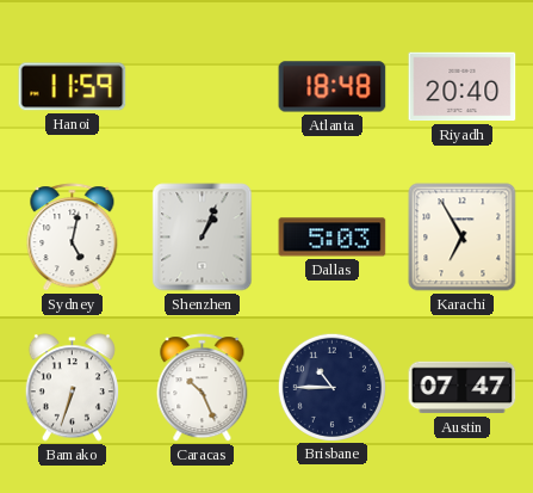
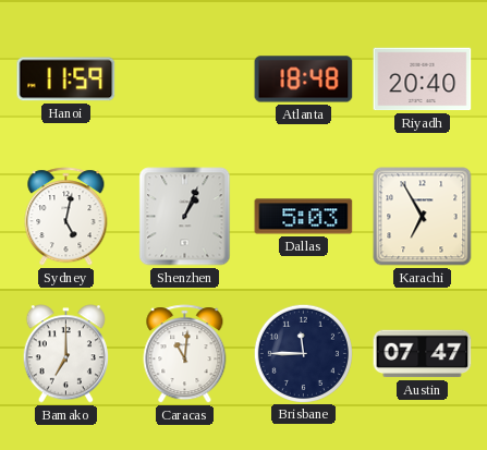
Bamako: 6:33 -> 7:00
Caracas: 10:26 -> 11:01
Brisbane: 10:45 -> 11:45
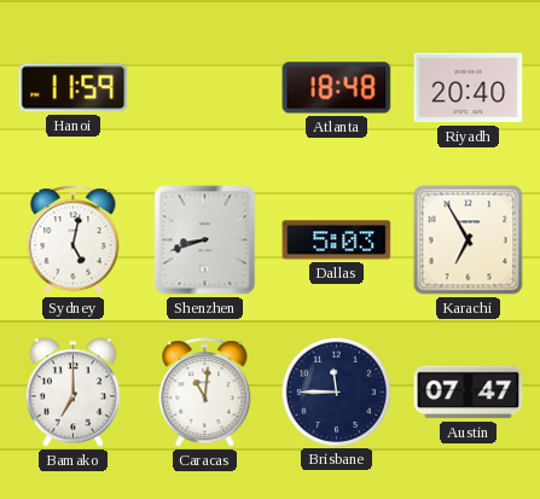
Shenzhen: 1:04 -> 8:42
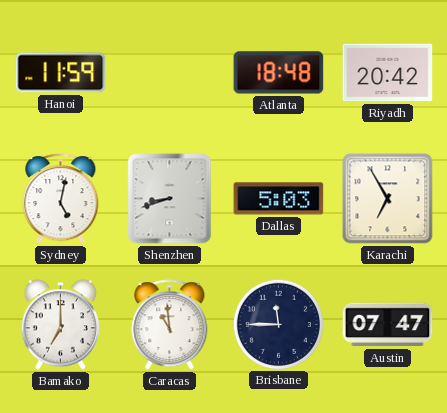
Riyadh: 20:40 -> 20:42
Caracas: 11:01 -> 10:59
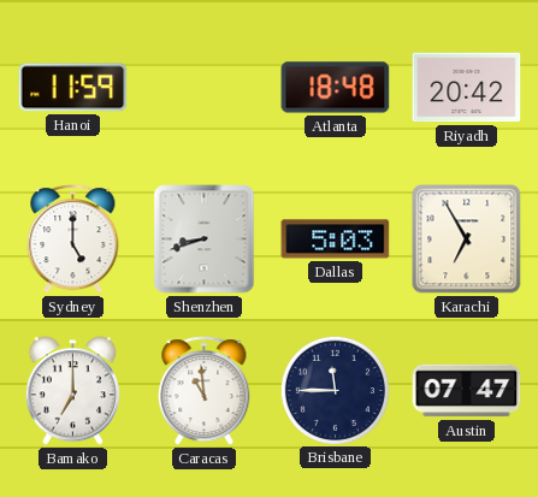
Sydney: 5:02 -> 5:00
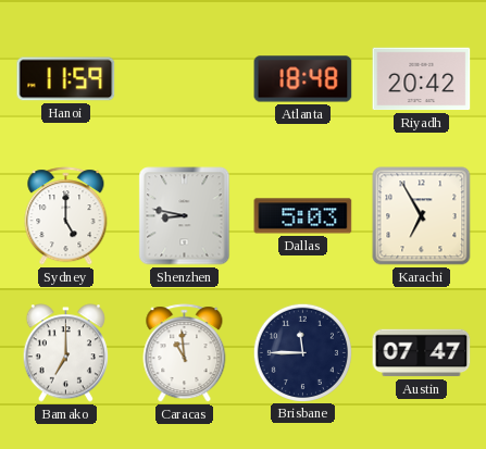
Shenzhen: 8:42 -> 8:47
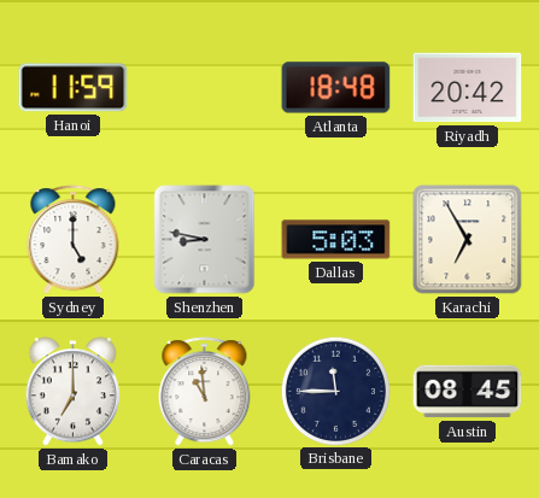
Austin: 07:47 -> 08:45
